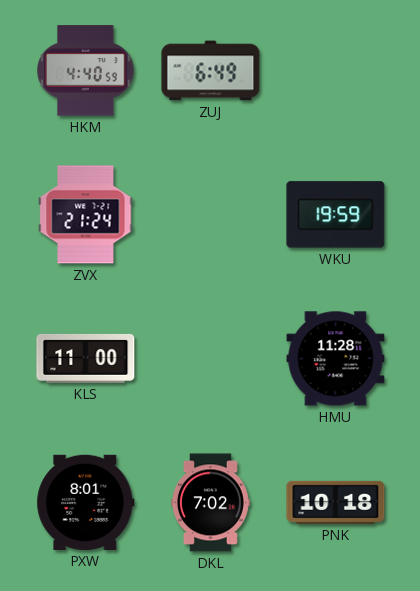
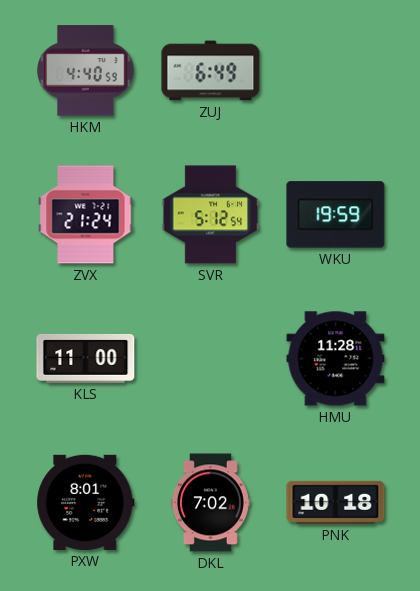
SVR: none -> 5:12
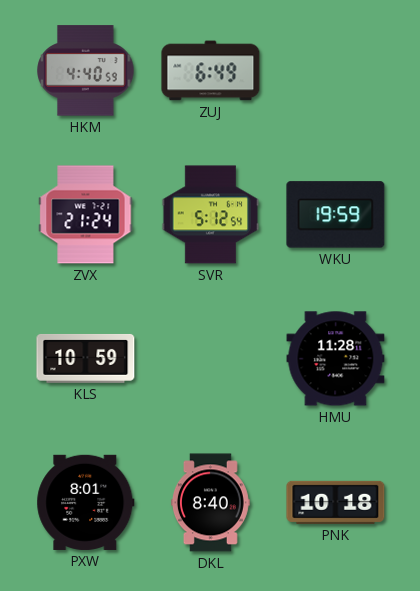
KLS: 11:00 -> 10:59
DKL: 7:02 -> 8:40
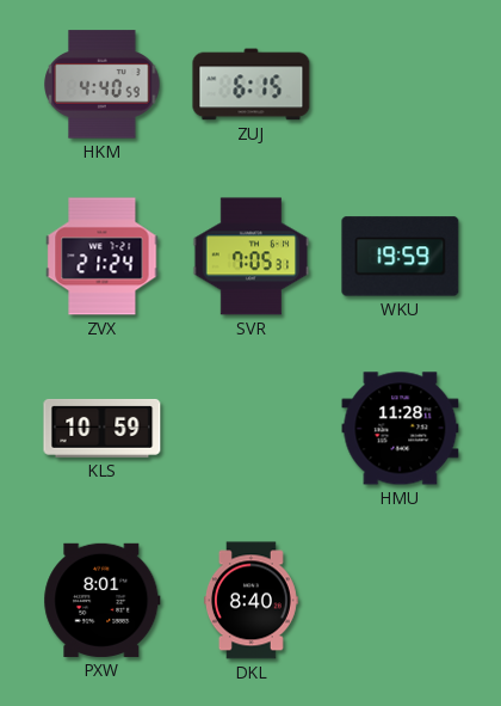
ZUJ: 6:49 -> 6:15
SVR: 5:12 -> 7:05
PNK: 10:18 -> none
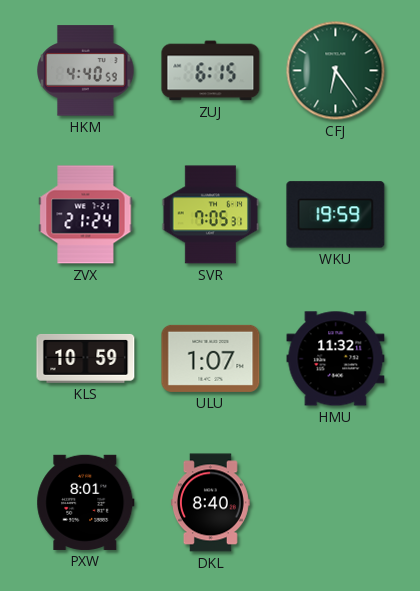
CFJ: none -> 6:24
ULU: none -> 1:07
HMU: 11:28 -> 11:32
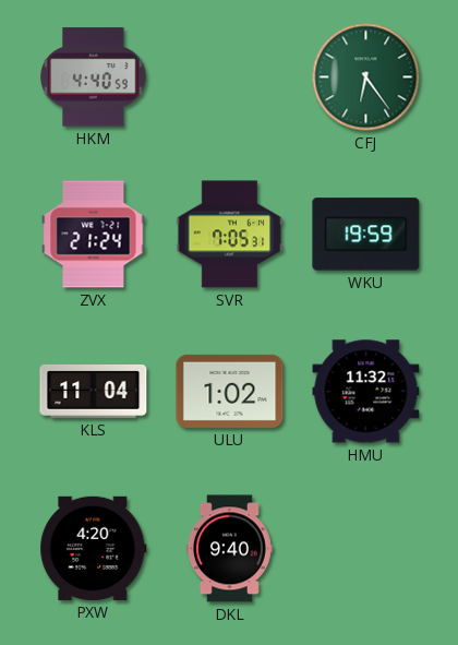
ZUJ: 6:15 -> none
KLS: 10:59 -> 11:04
ULU: 1:07 -> 1:02
PXW: 8:01 -> 4:20
DKL: 8:40 -> 9:40
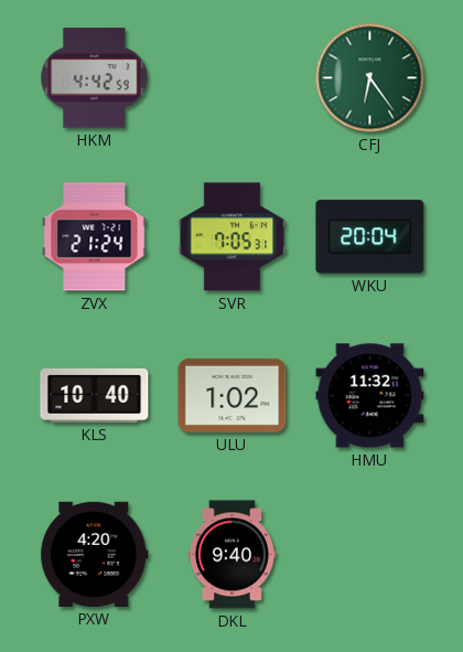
HKM: 4:40 -> 4:42
WKU: 19:59 -> 20:04
KLS: 11:04 -> 10:40
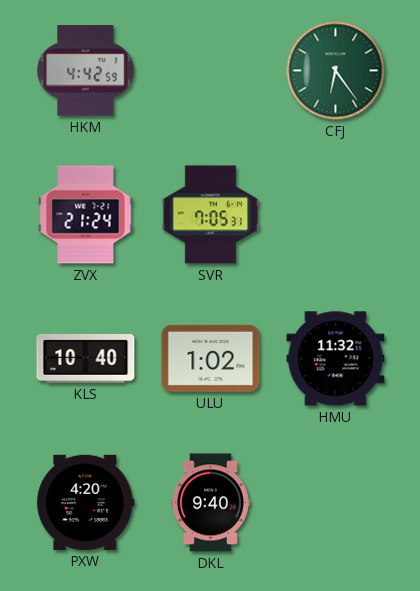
WKU: 20:04 -> none
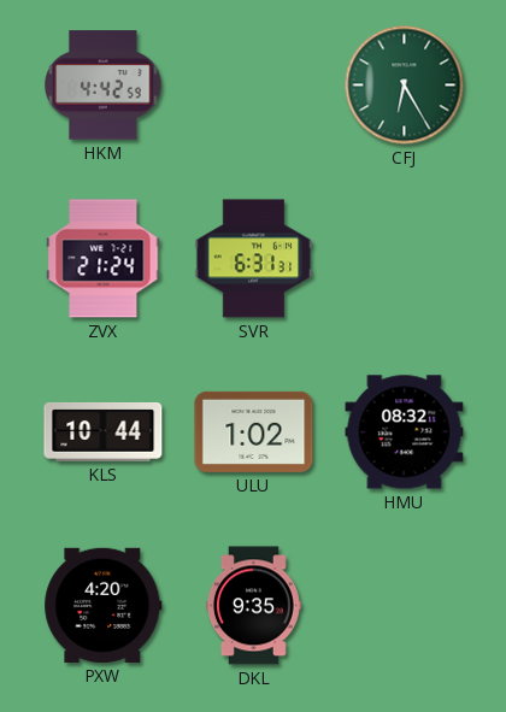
CFJ: 6:24 -> 6:25
SVR: 7:05 -> 6:31
KLS: 10:40 -> 10:44
HMU: 11:32 -> 08:32
DKL: 9:40 -> 9:35
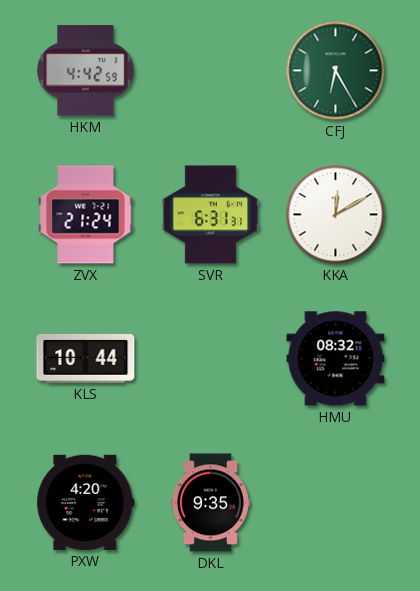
KKA: none -> 12:10
ULU: 1:02 -> none
